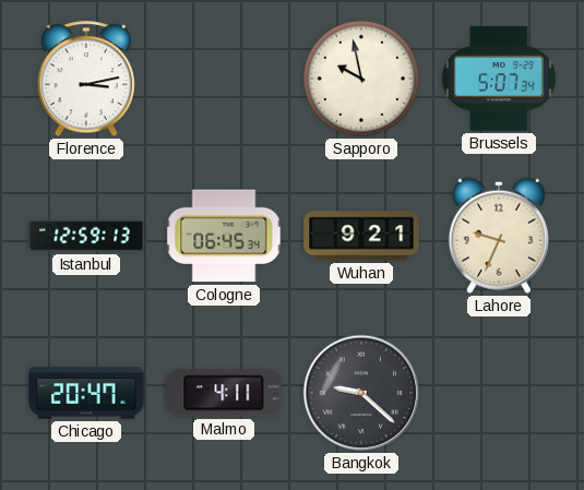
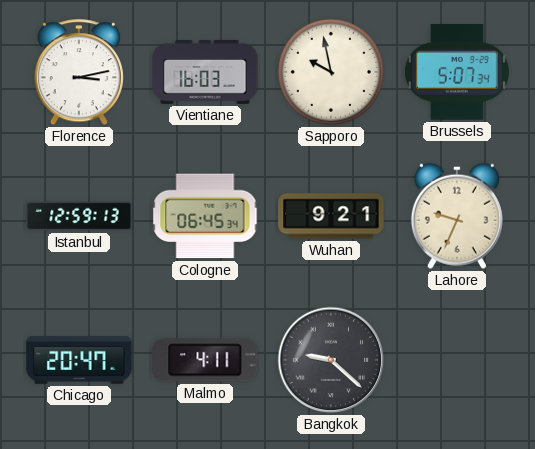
Vientiane: none -> 16:03
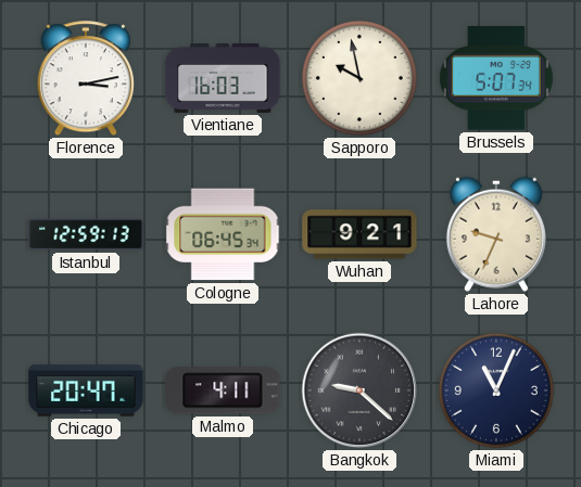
Miami: none -> 11:04
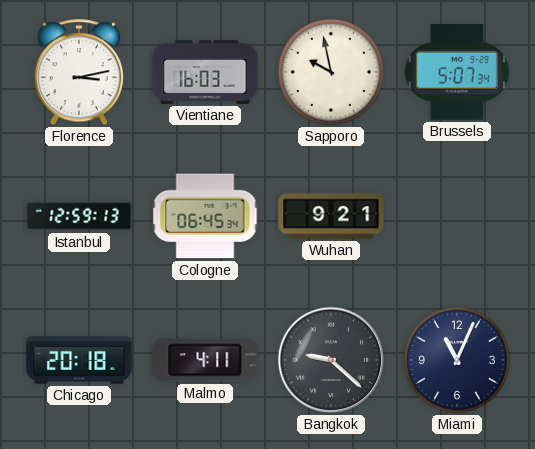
Lahore: 9:34 -> none
Chicago: 20:47 -> 20:18
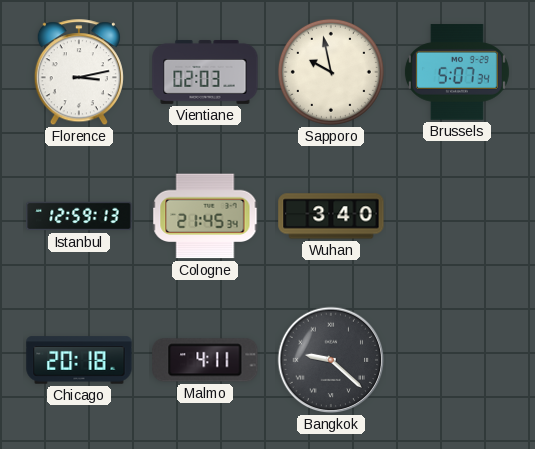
Vientiane: 16:03 -> 02:03
Cologne: 06:45 -> 21:45
Wuhan: 9:21 -> 3:40
Miami: 11:04 -> none
